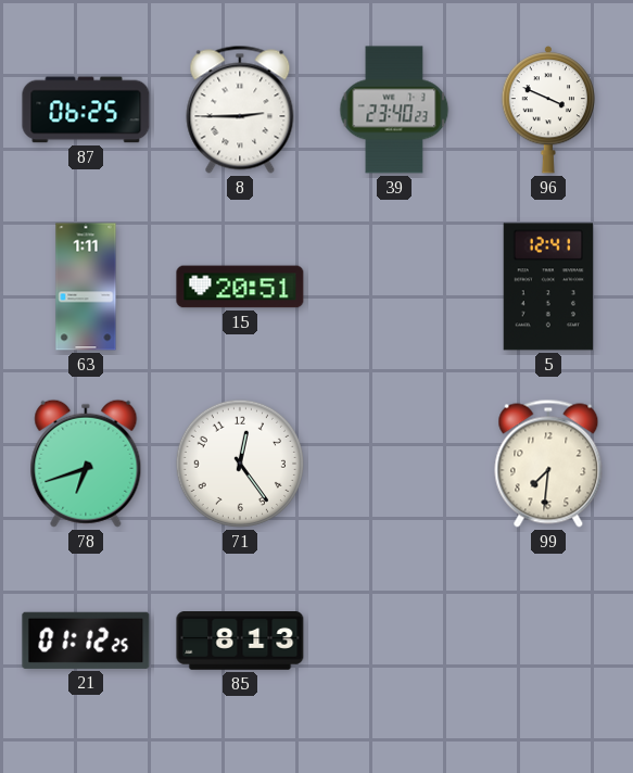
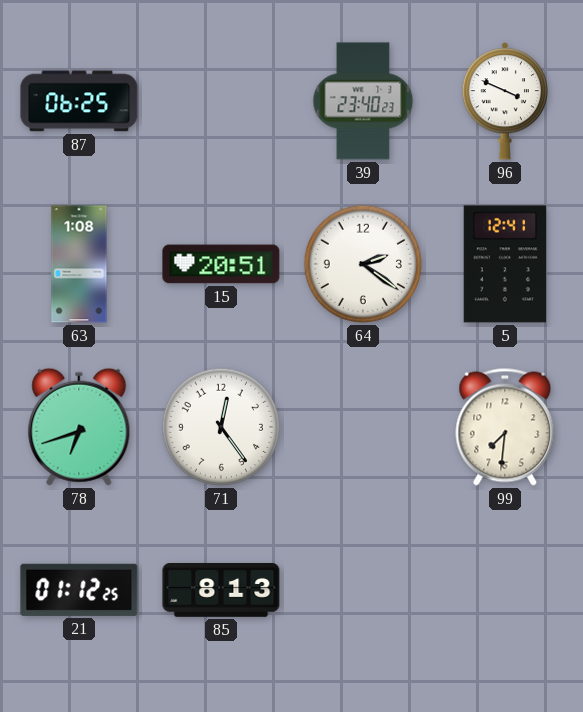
8: 2:45 -> none
63: 1:11 -> 1:08
64: none -> 2:21
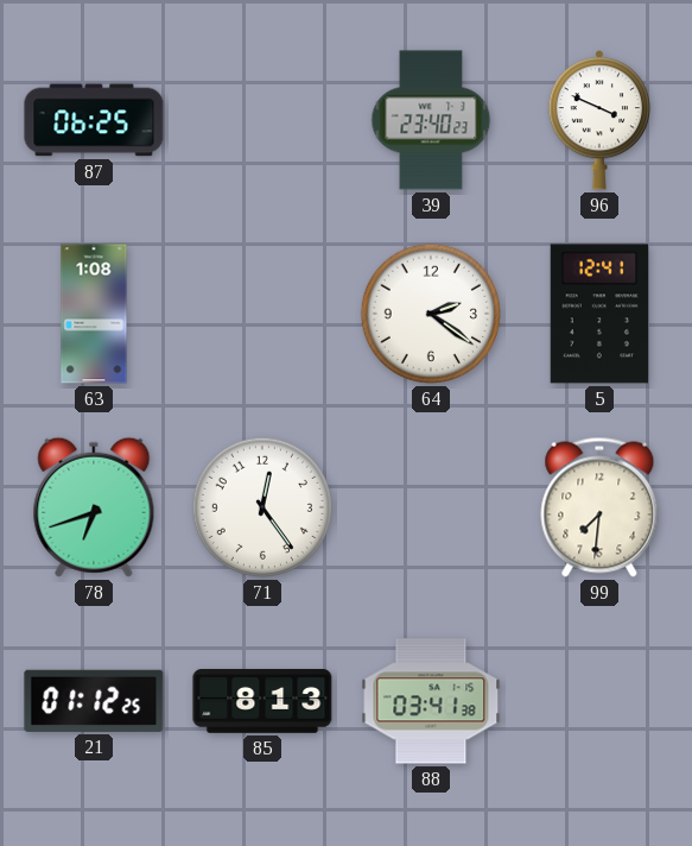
15: 20:51 -> none
88: none -> 03:41
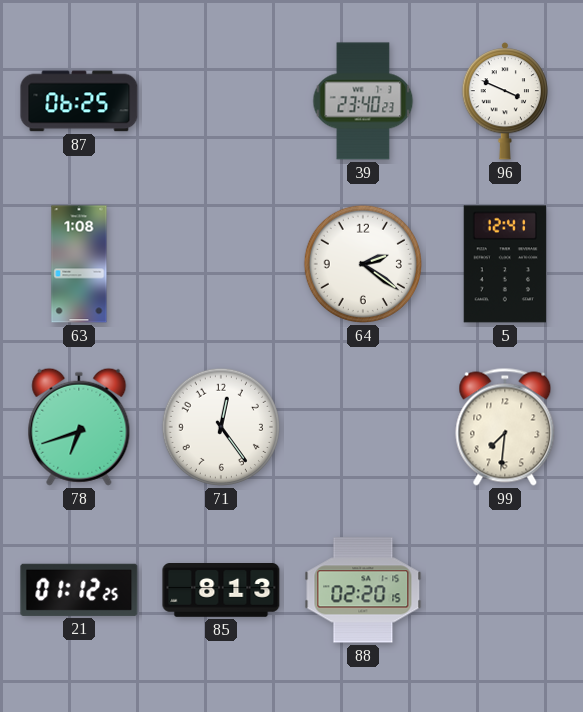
88: 03:41 -> 02:20
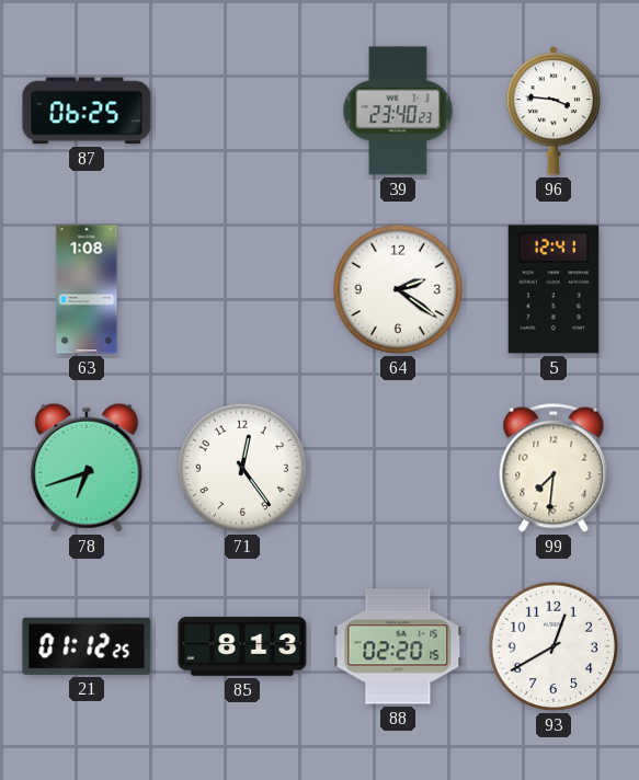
96: 3:49 -> 3:46
93: none -> 12:40
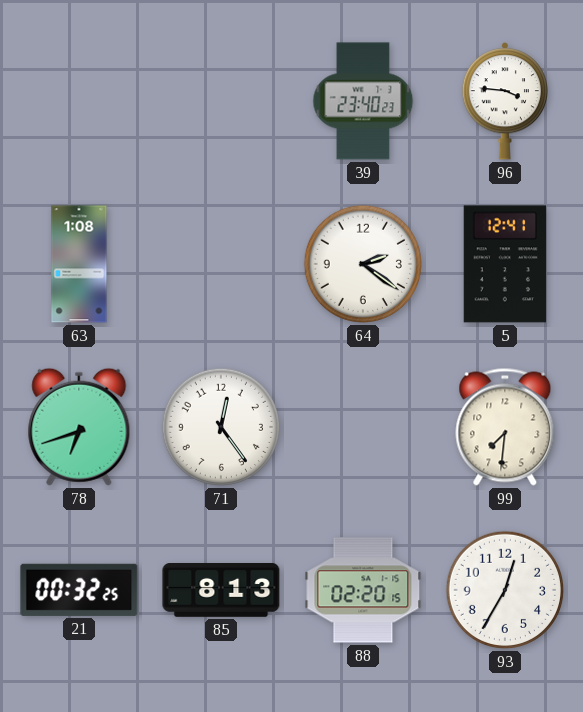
87: 06:25 -> none
21: 01:12 -> 00:32
93: 12:40 -> 12:35
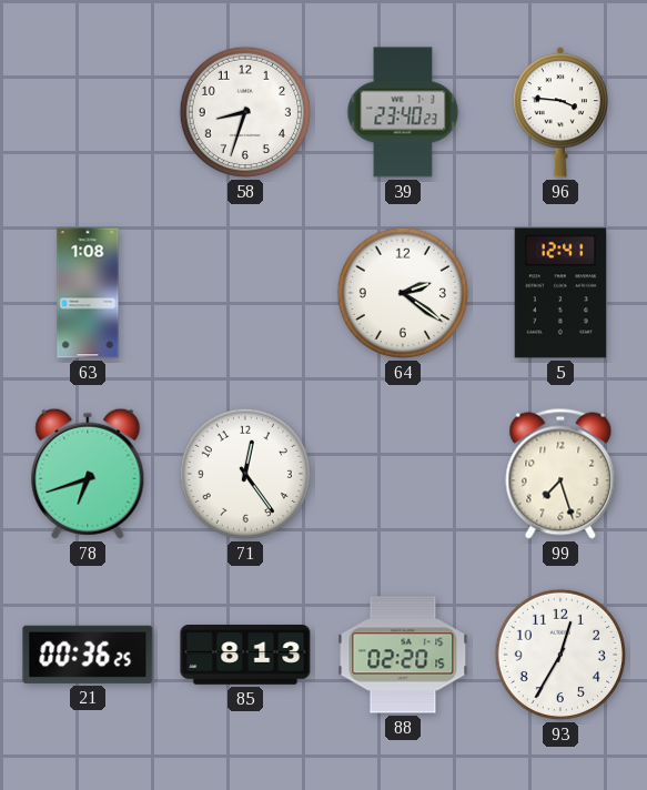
58: none -> 8:33
99: 7:31 -> 7:27
21: 00:32 -> 00:36
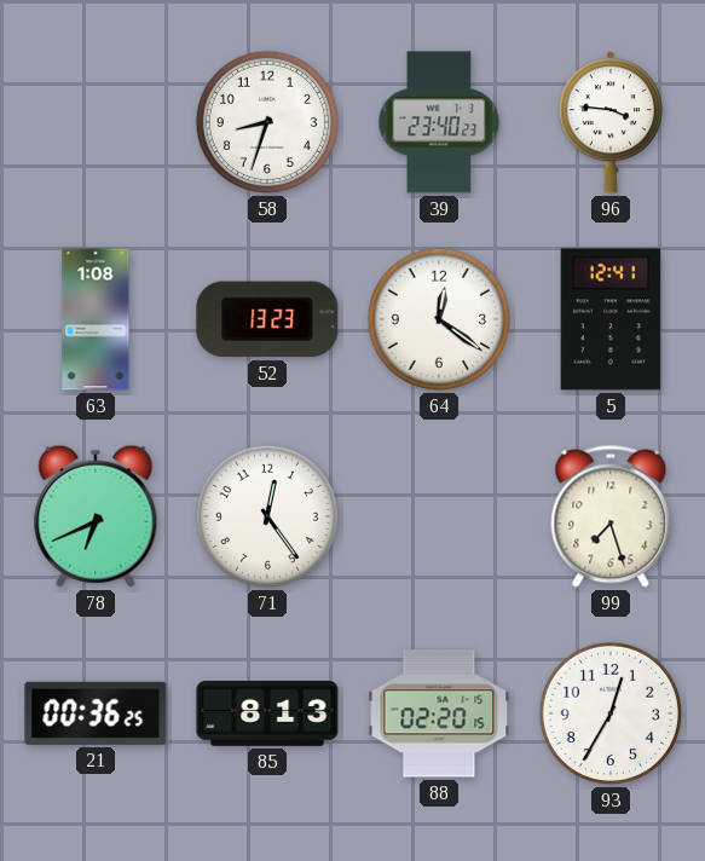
52: none -> 13:23
64: 2:21 -> 12:21
78: 6:42 -> 6:41
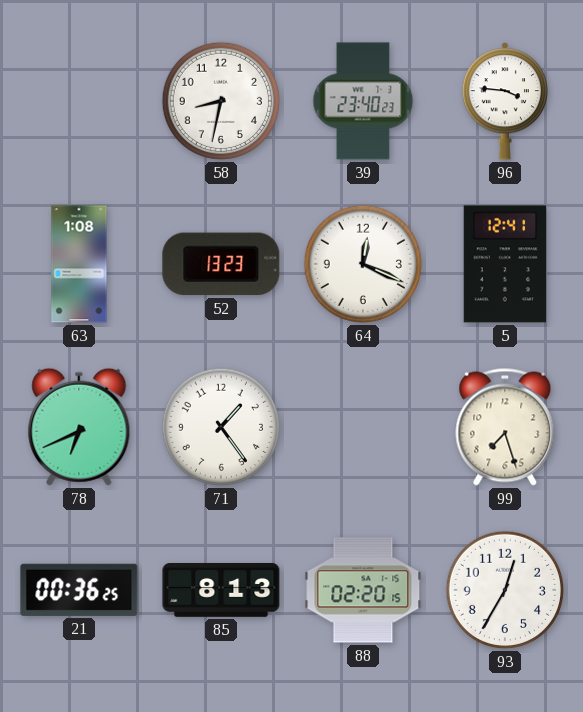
58: 8:33 -> 8:32
64: 12:21 -> 12:19
71: 12:24 -> 1:24
